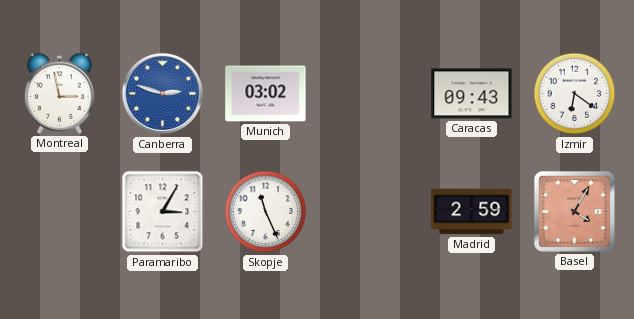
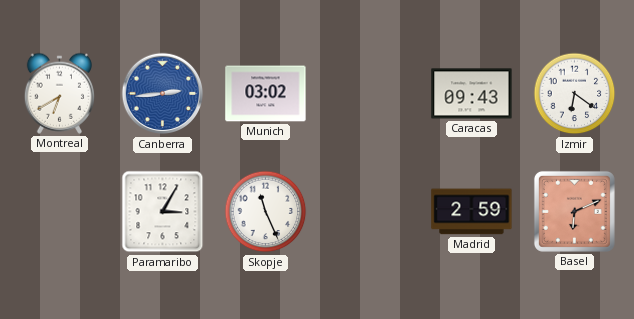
Montreal: 2:58 -> 6:40
Canberra: 2:48 -> 2:44
Basel: 4:05 -> 6:11
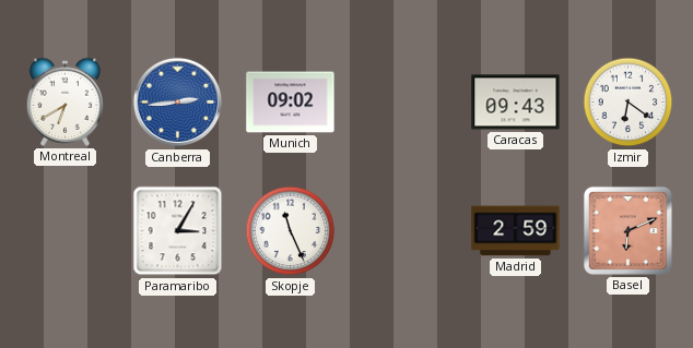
Munich: 03:02 -> 09:02
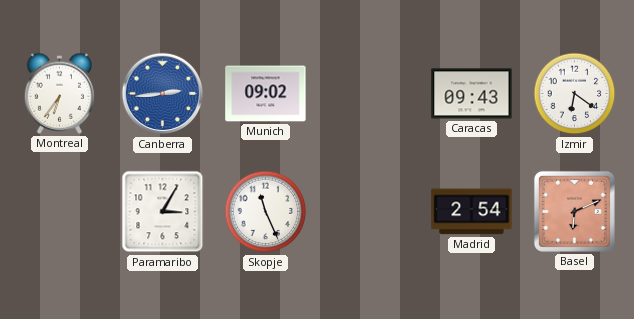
Montreal: 6:40 -> 6:36
Madrid: 2:59 -> 2:54
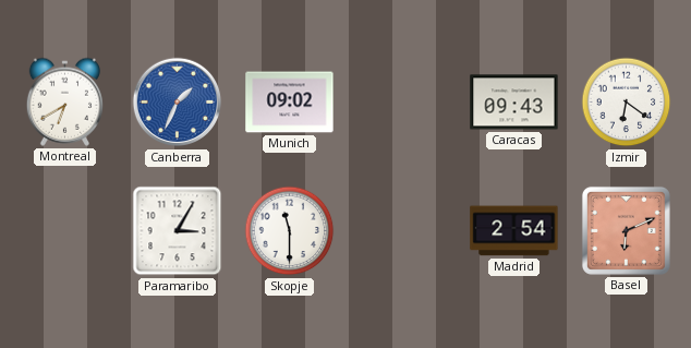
Montreal: 6:36 -> 6:40
Canberra: 2:44 -> 1:34
Skopje: 11:26 -> 11:30
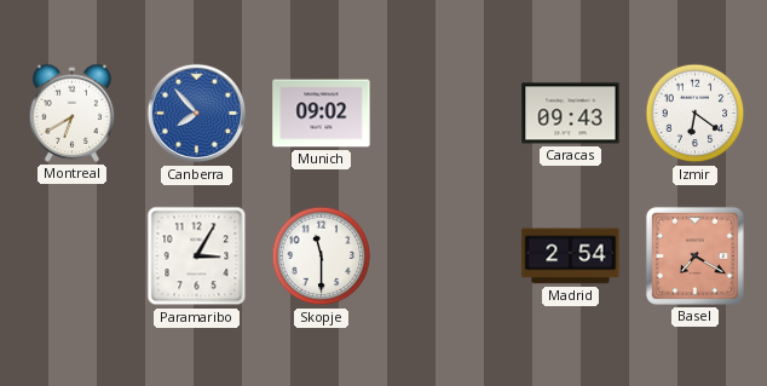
Canberra: 1:34 -> 7:53
Basel: 6:11 -> 7:20
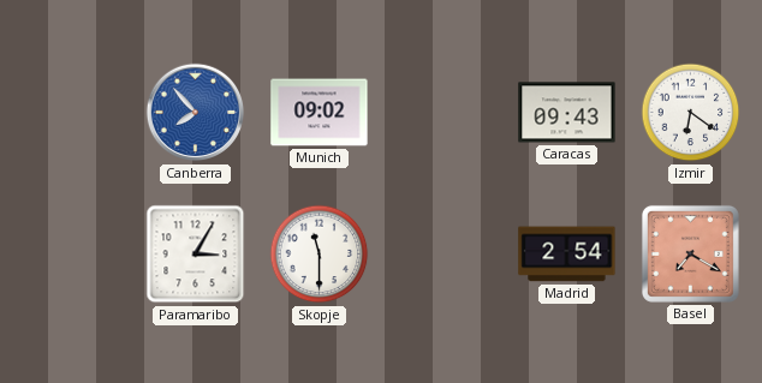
Montreal: 6:40 -> none
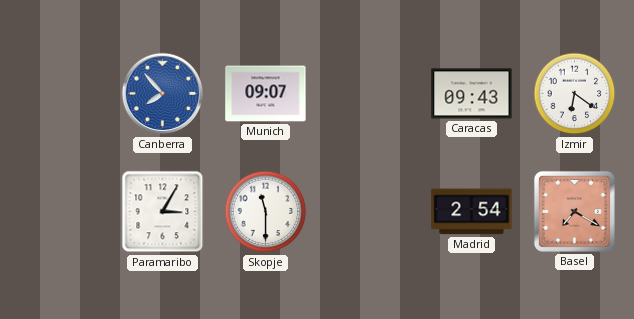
Munich: 09:02 -> 09:07
